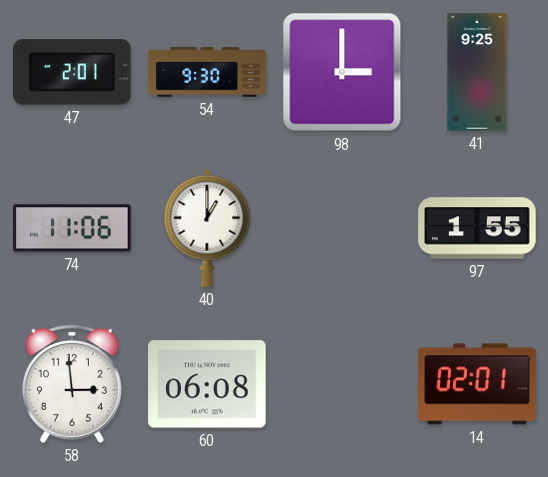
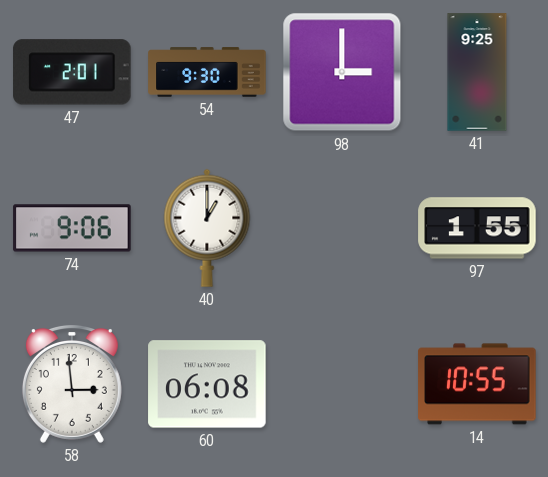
74: 11:06 -> 9:06
14: 02:01 -> 10:55
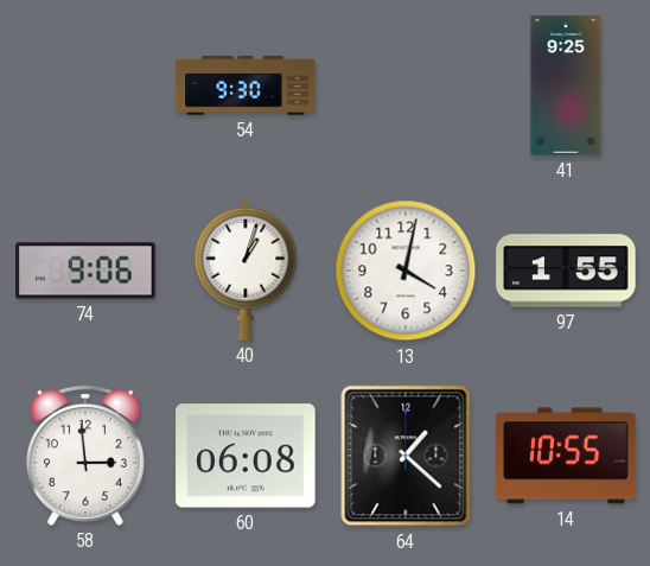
47: 2:01 -> none
98: 3:00 -> none
40: 1:00 -> 1:03
13: none -> 4:02
64: none -> 1:22
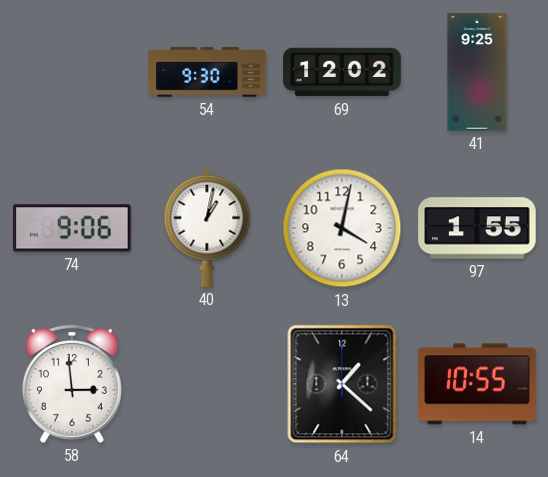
69: none -> 12:02
40: 1:03 -> 1:02
60: 06:08 -> none
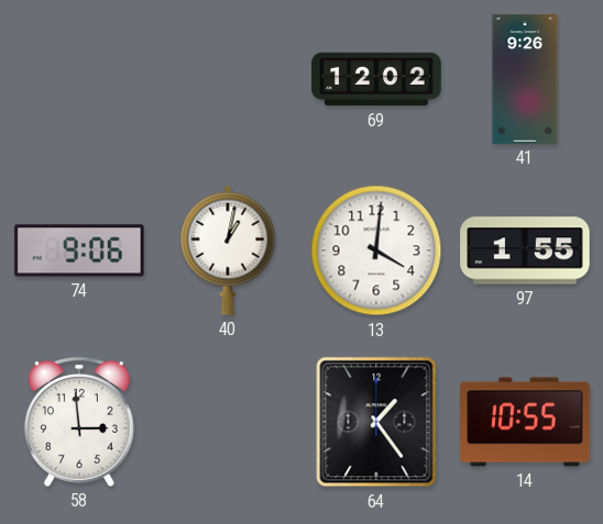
54: 9:30 -> none
41: 9:25 -> 9:26
13: 4:02 -> 4:01
64: 1:22 -> 1:24
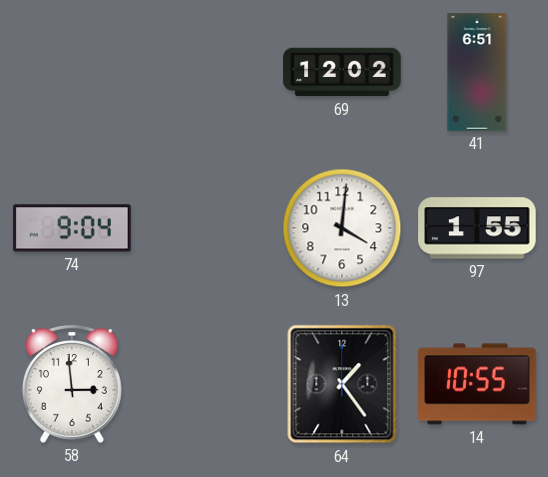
41: 9:26 -> 6:51
74: 9:06 -> 9:04
40: 1:02 -> none
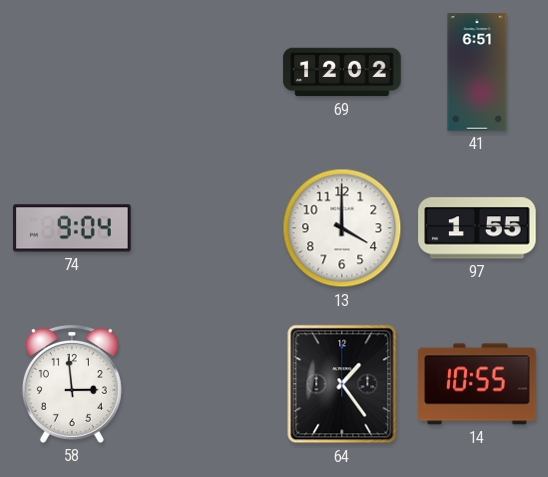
13: 4:01 -> 4:00
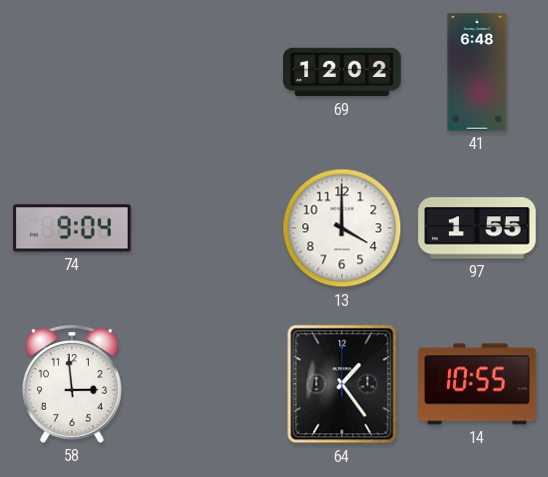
41: 6:51 -> 6:48
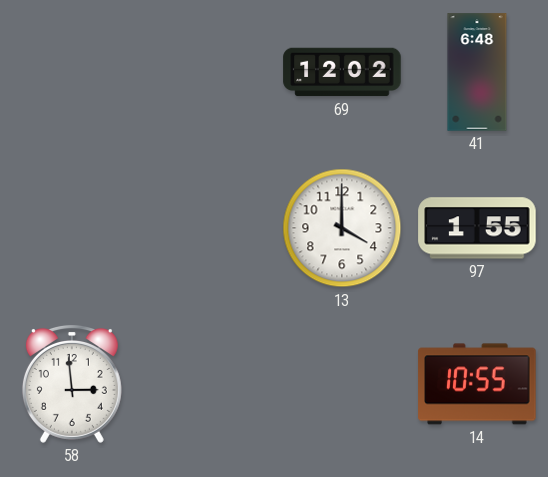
74: 9:04 -> none
64: 1:24 -> none
